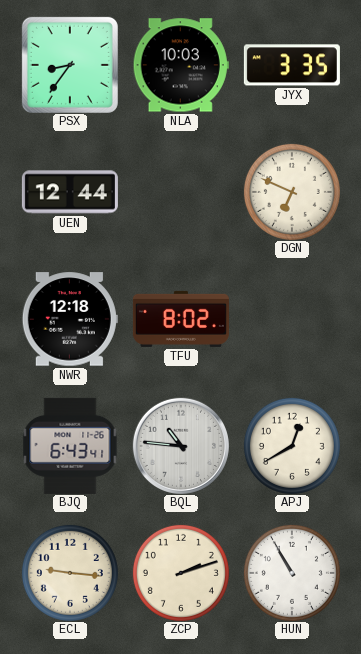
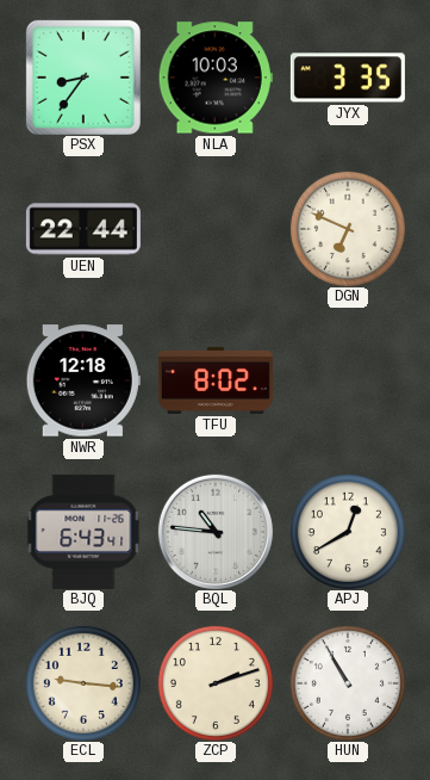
UEN: 12:44 -> 22:44
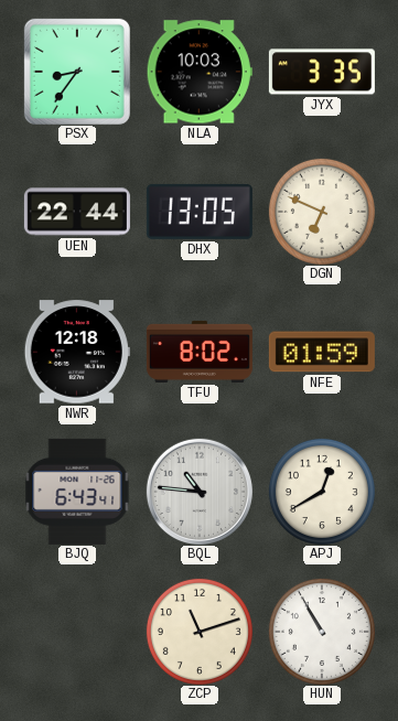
DHX: none -> 13:05
NFE: none -> 01:59
ECL: 9:16 -> none
ZCP: 2:12 -> 11:12
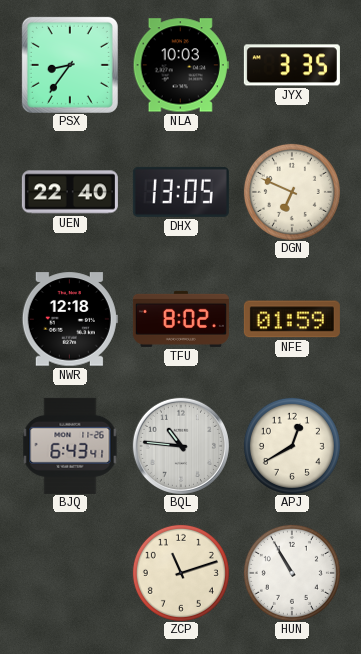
UEN: 22:44 -> 22:40
